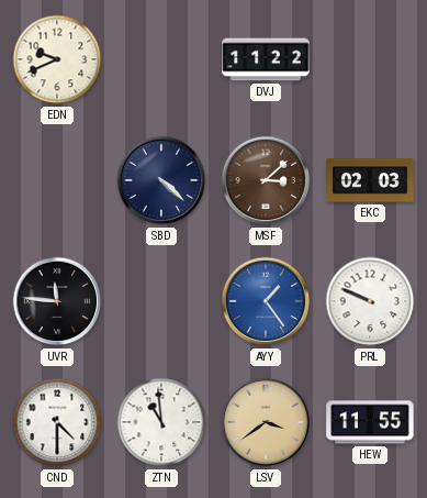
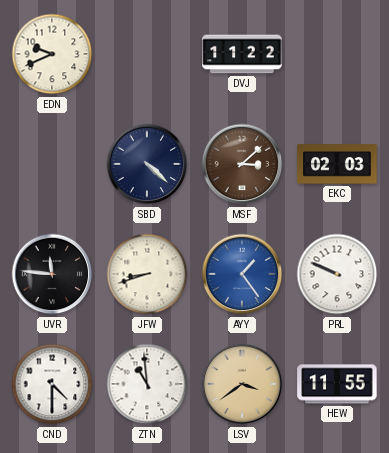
JFW: none -> 8:42
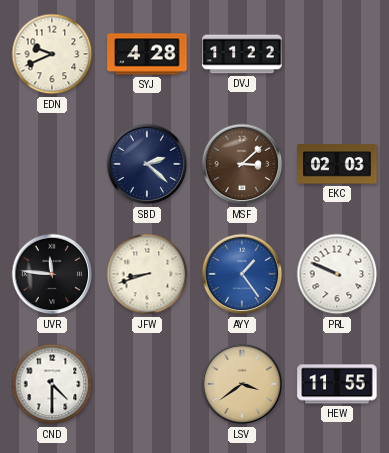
SYJ: none -> 4:28
SBD: 4:22 -> 2:22
ZTN: 10:59 -> none
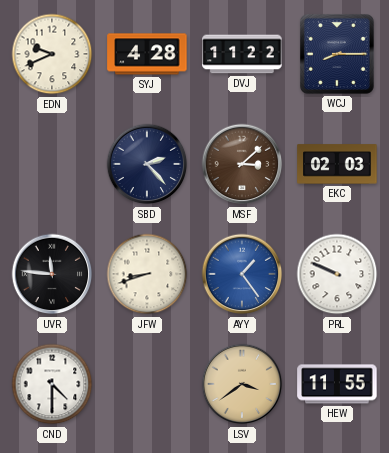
WCJ: none -> 8:15
SBD: 2:22 -> 2:23
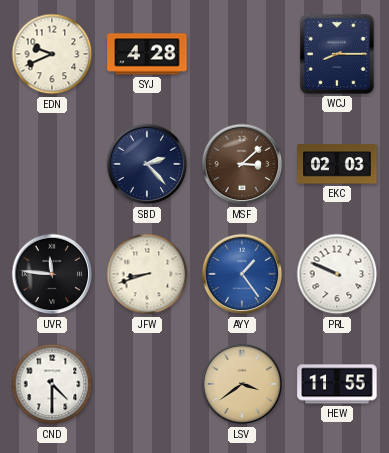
DVJ: 11:22 -> none
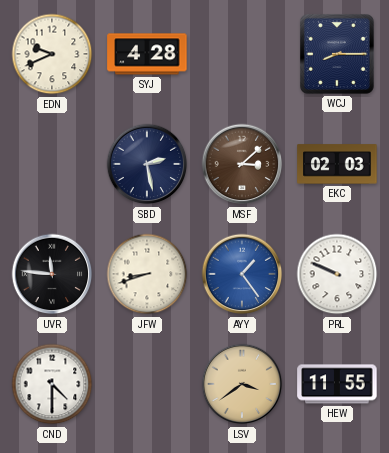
SBD: 2:23 -> 2:28
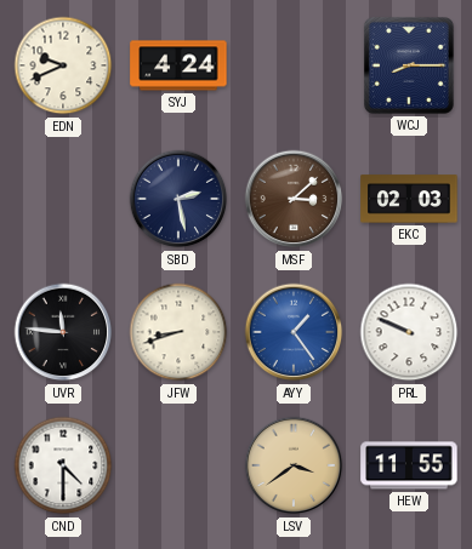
SYJ: 4:28 -> 4:24
